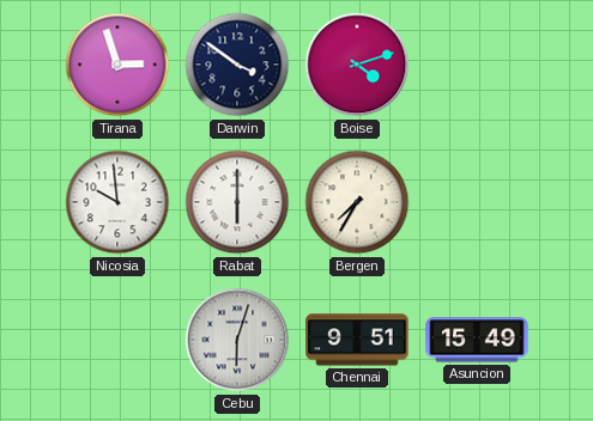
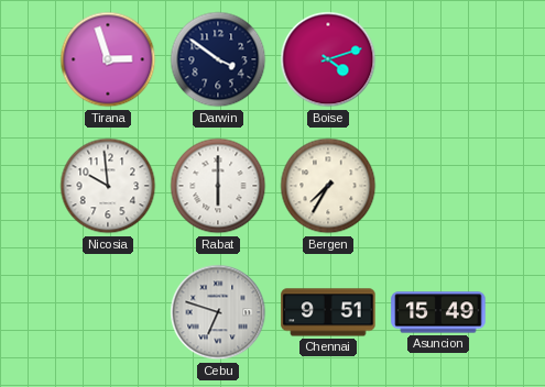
Cebu: 6:03 -> 6:48
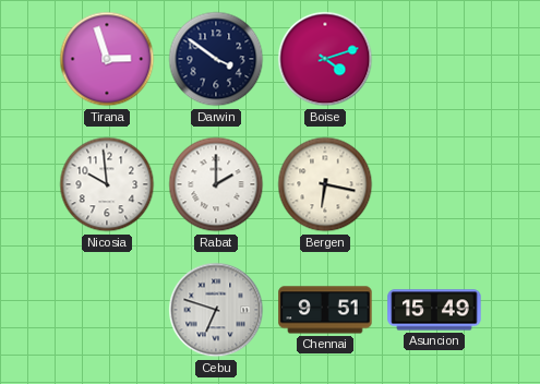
Rabat: 6:00 -> 2:00
Bergen: 7:35 -> 6:17
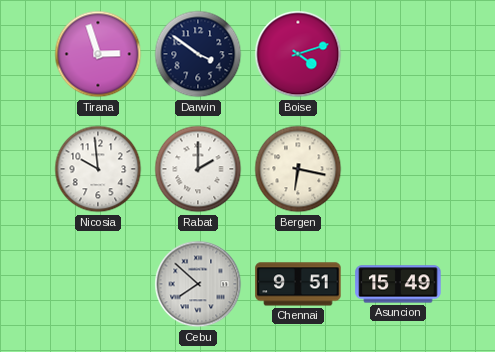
Cebu: 6:48 -> 7:52
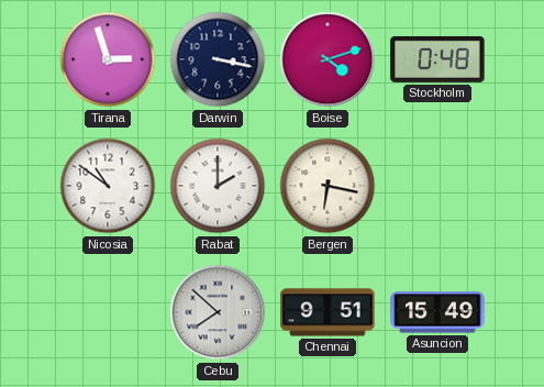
Darwin: 3:51 -> 3:17
Stockholm: none -> 0:48
Nicosia: 9:59 -> 10:51
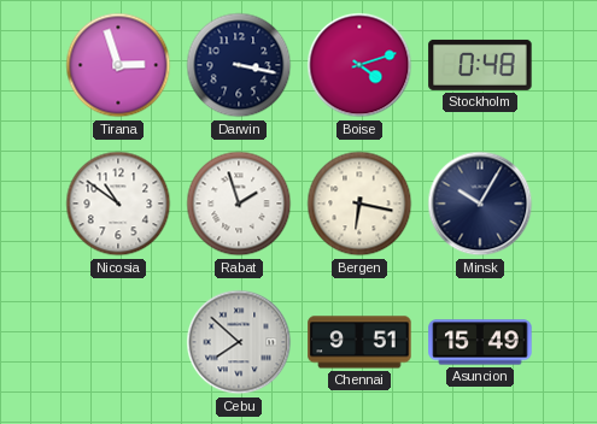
Rabat: 2:00 -> 1:57
Minsk: none -> 10:05
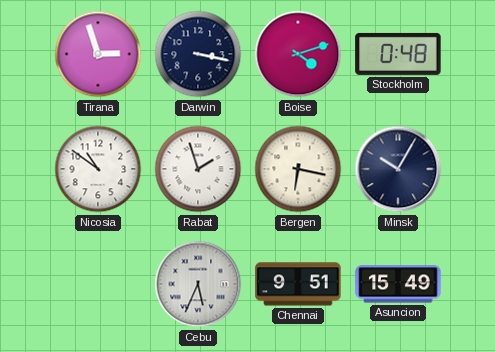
Cebu: 7:52 -> 5:34
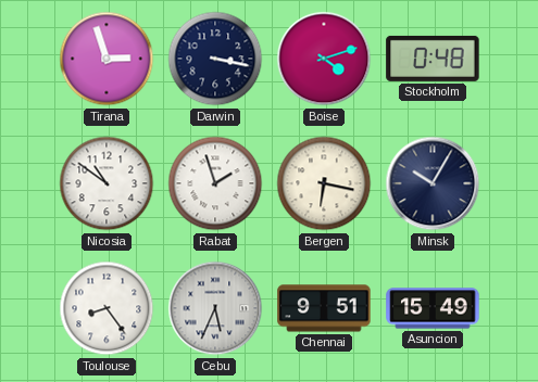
Toulouse: none -> 8:24
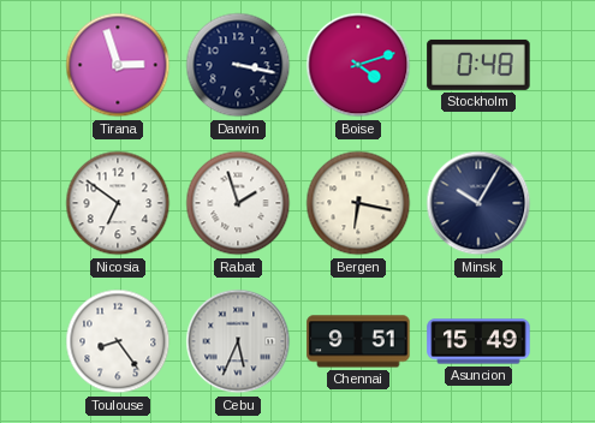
Nicosia: 10:51 -> 6:51
